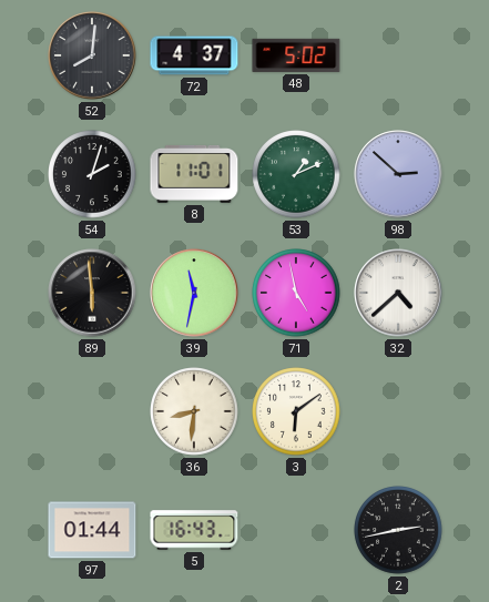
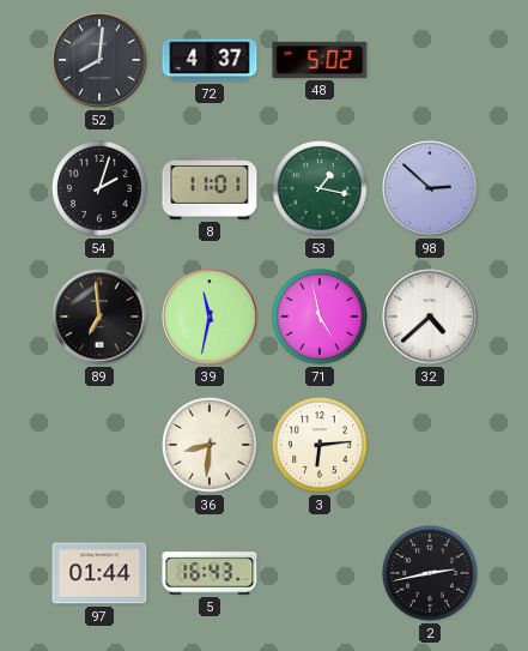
53: 1:11 -> 1:17
89: 5:59 -> 6:59
3: 6:09 -> 6:14
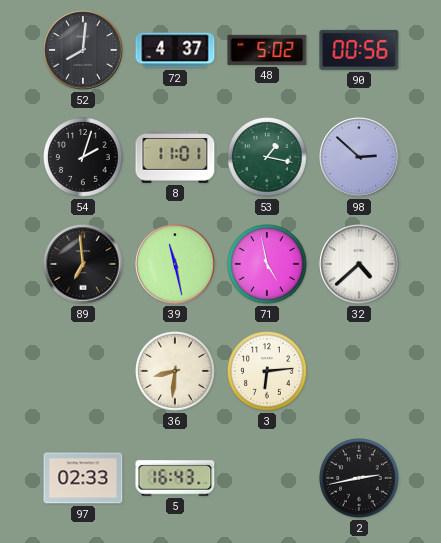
90: none -> 00:56
39: 11:32 -> 11:28
97: 01:44 -> 02:33
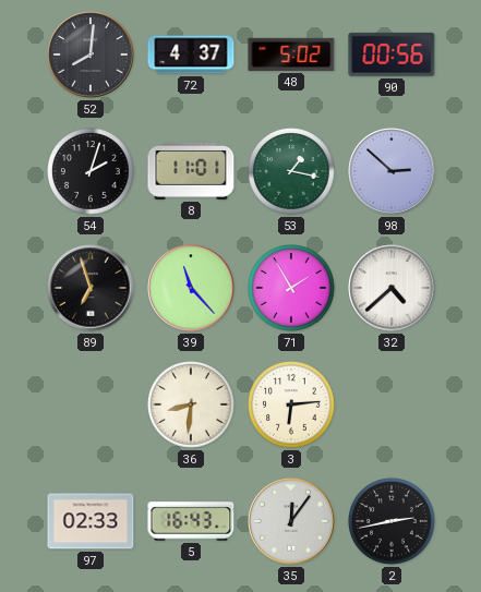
89: 6:59 -> 6:57
39: 11:28 -> 11:23
71: 4:58 -> 1:55
35: none -> 12:06
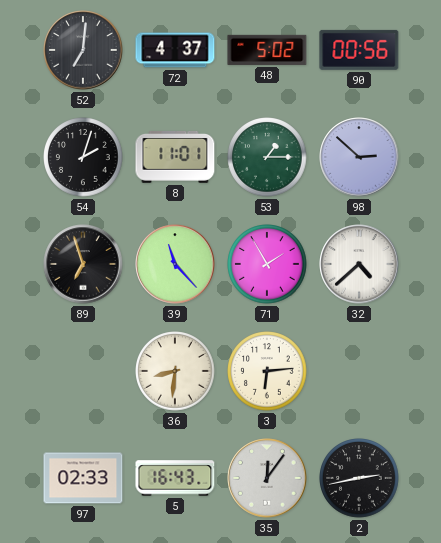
52: 8:01 -> 7:01
53: 1:17 -> 1:15
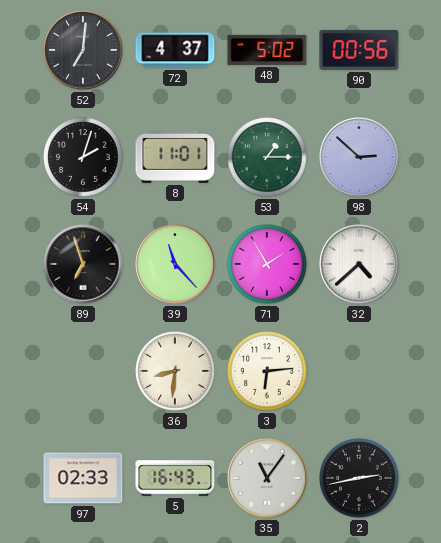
35: 12:06 -> 11:06
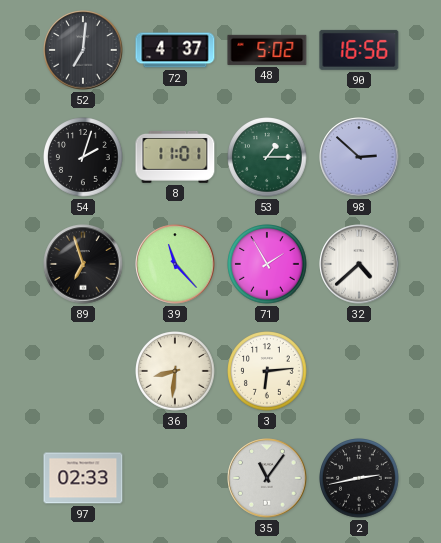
90: 00:56 -> 16:56
5: 16:43 -> none
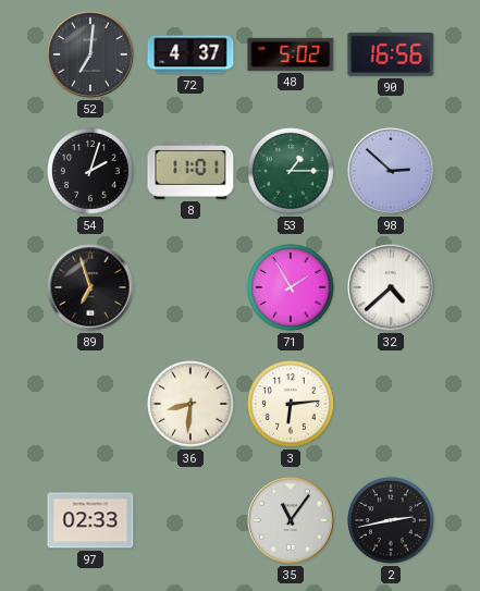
39: 11:23 -> none
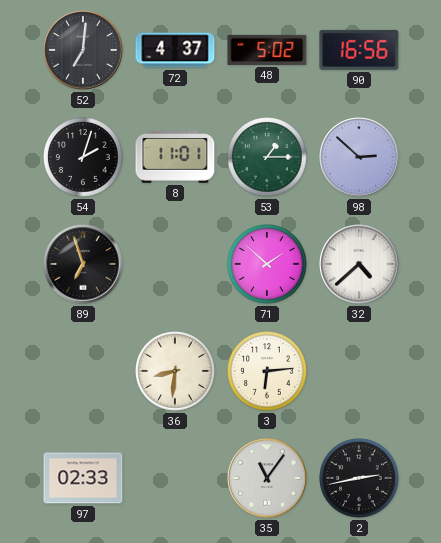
71: 1:55 -> 1:52
